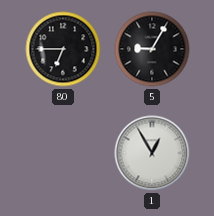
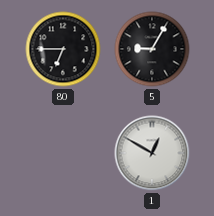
1: 12:55 -> 12:50
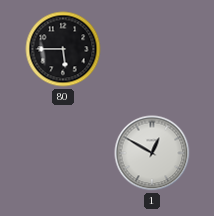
80: 6:45 -> 5:45
5: 9:05 -> none
